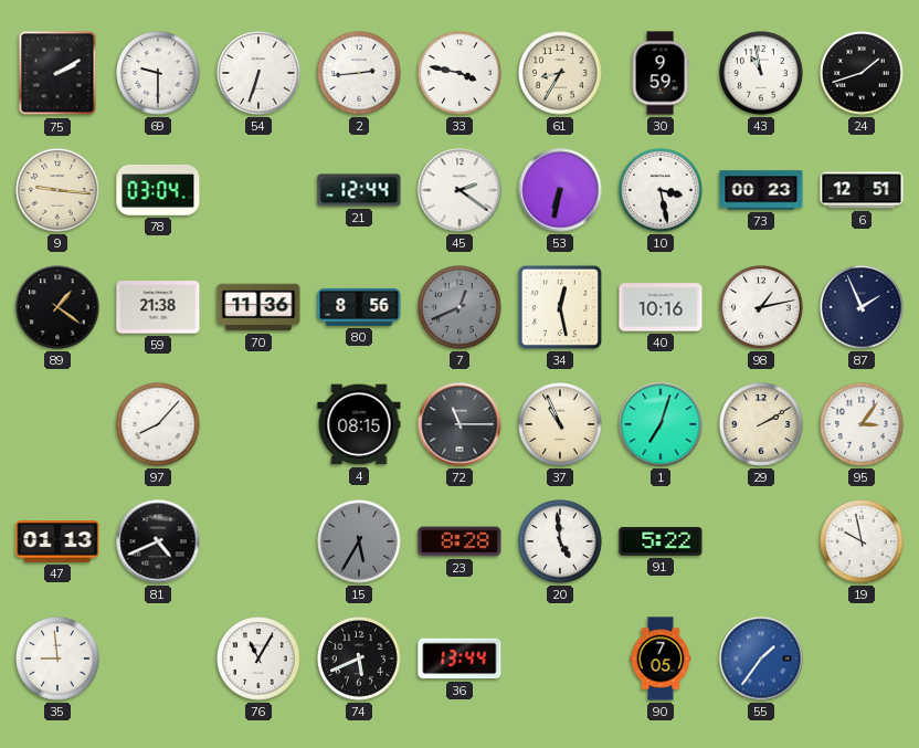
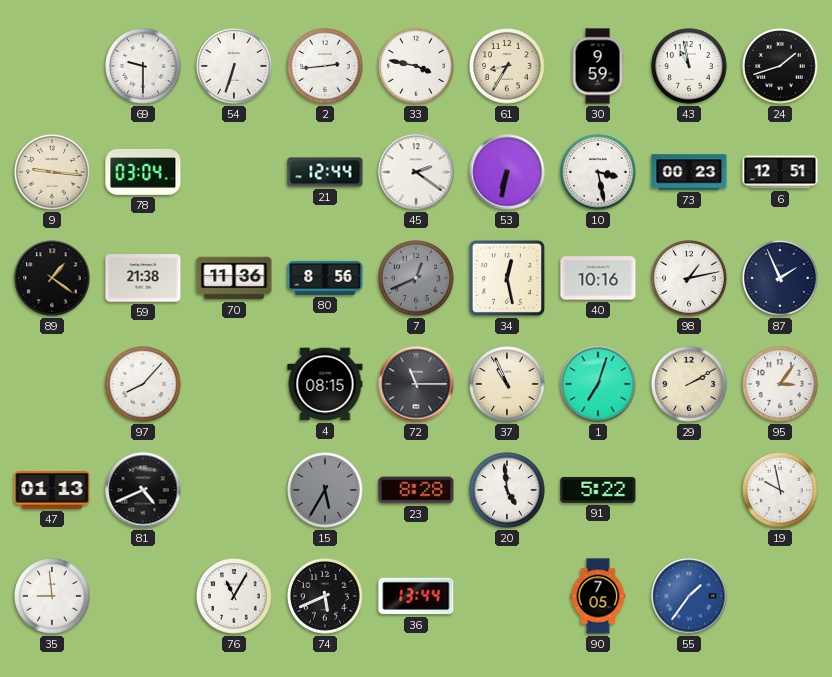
75: 2:10 -> none
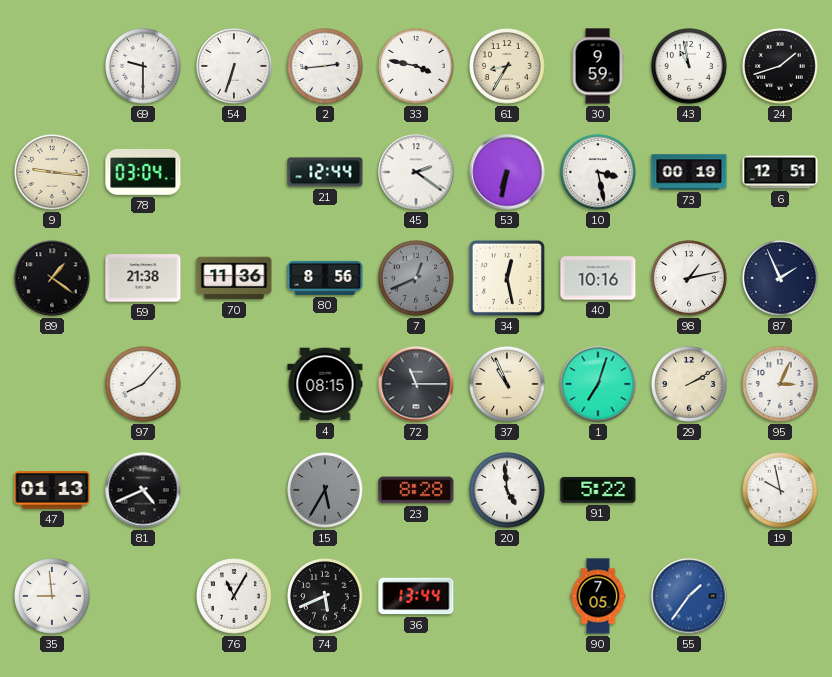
73: 00:23 -> 00:19
95: 3:06 -> 3:04
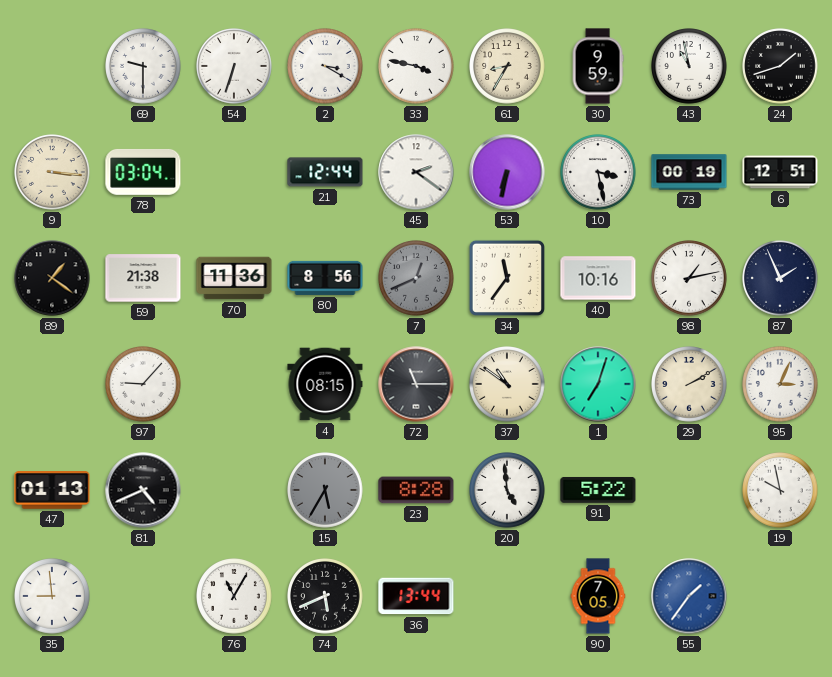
2: 2:44 -> 3:20
9: 9:16 -> 3:16
34: 12:28 -> 11:36
97: 8:07 -> 9:07
37: 10:56 -> 10:51
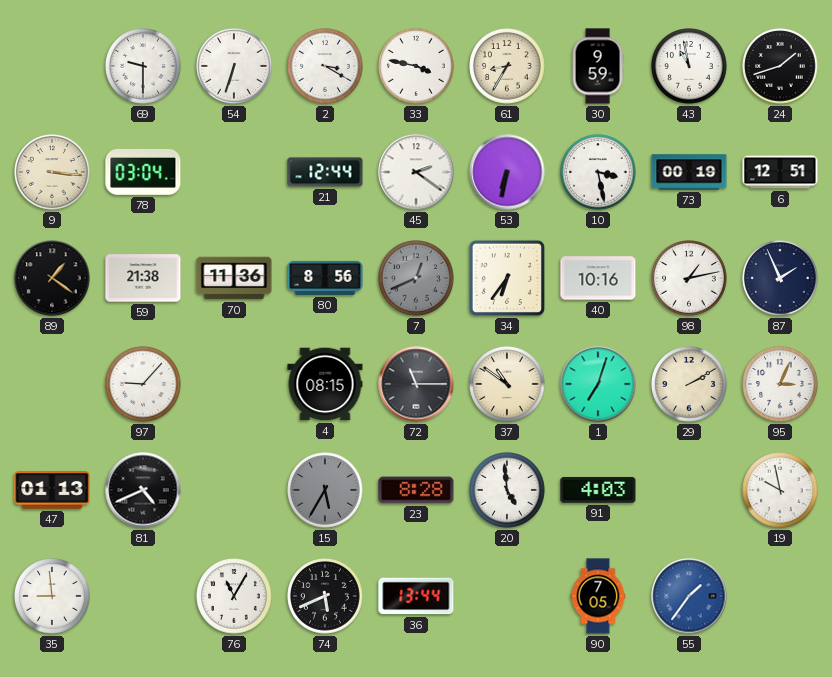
34: 11:36 -> 6:36
91: 5:22 -> 4:03
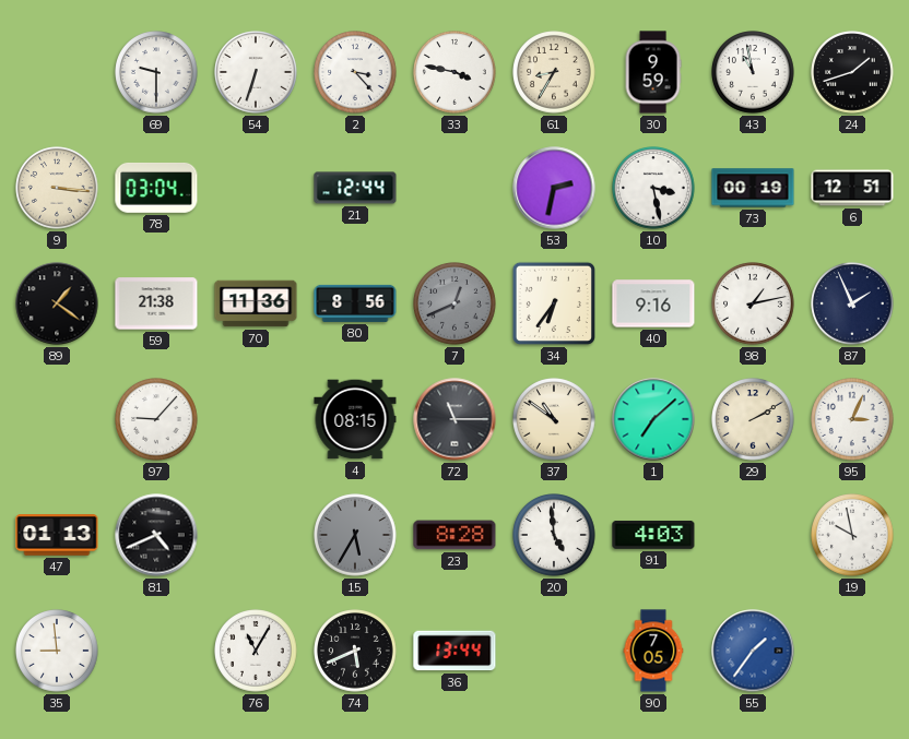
2: 3:20 -> 3:23
45: 2:21 -> none
53: 6:32 -> 2:32
40: 10:16 -> 9:16
1: 7:03 -> 7:08
